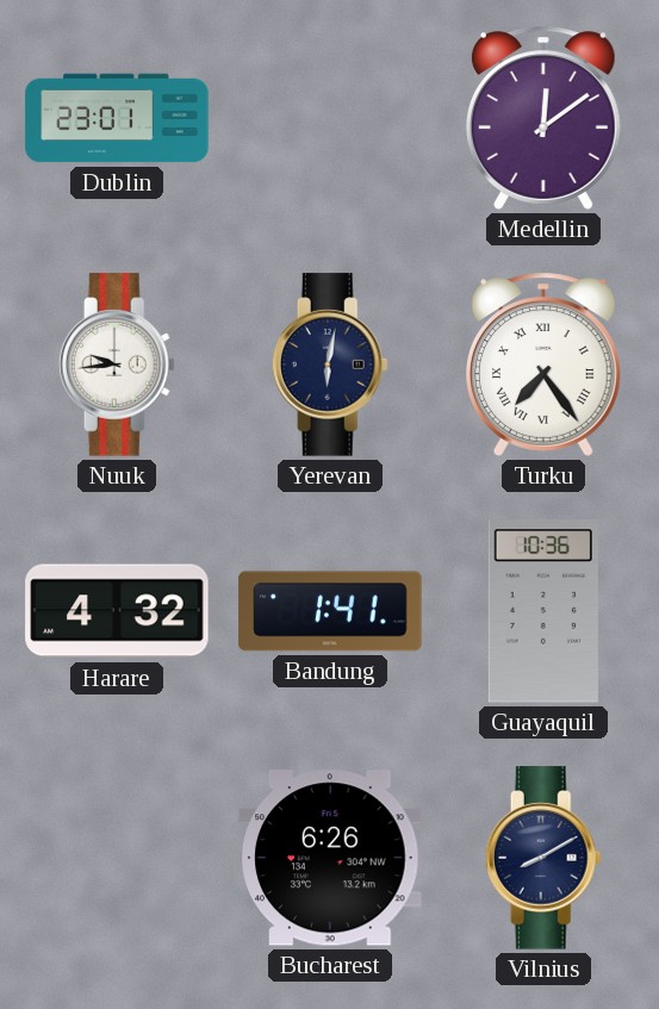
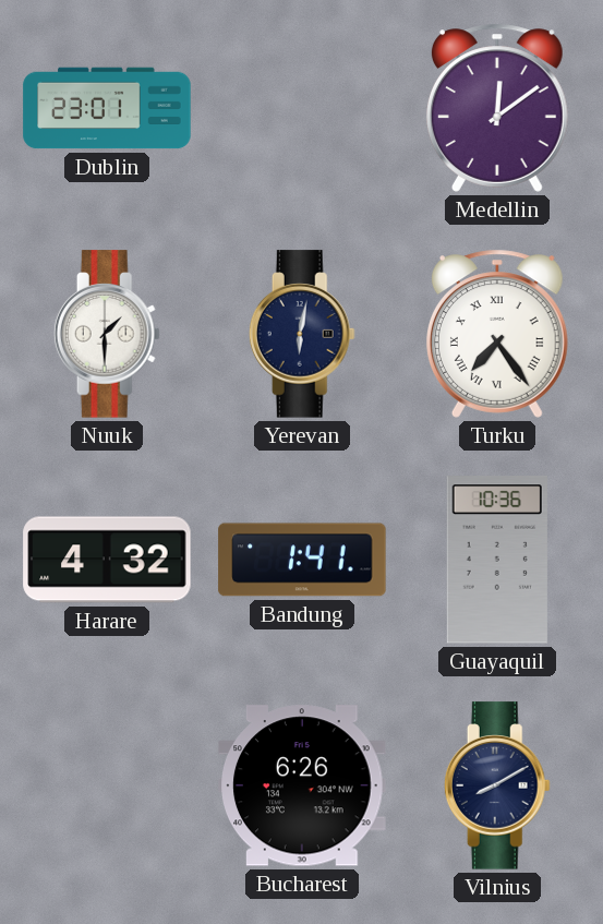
Nuuk: 9:44 -> 1:30
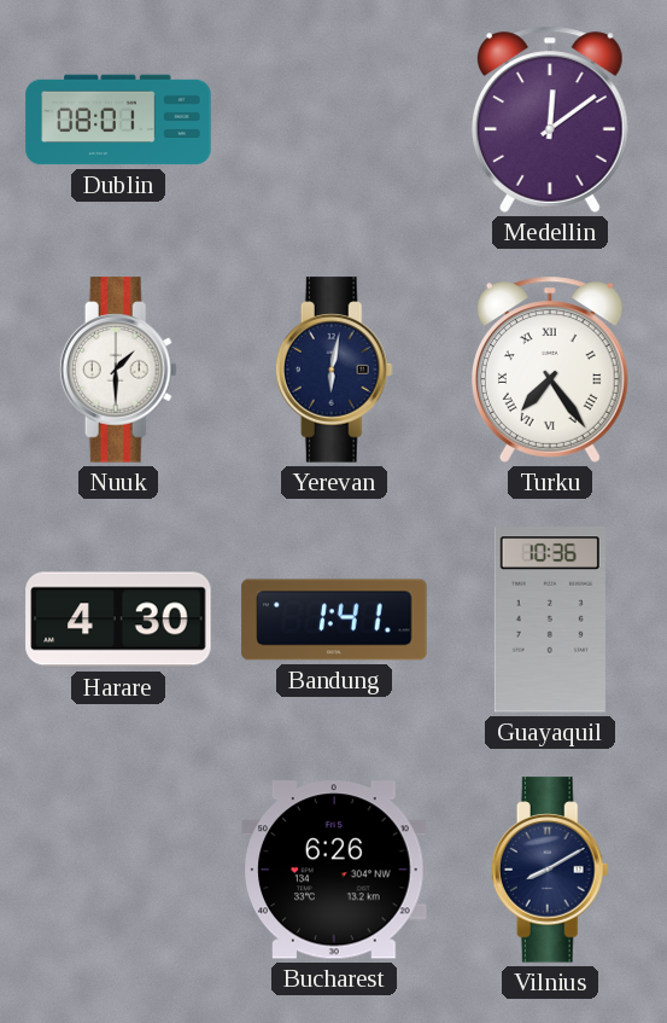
Dublin: 23:01 -> 08:01
Harare: 4:32 -> 4:30
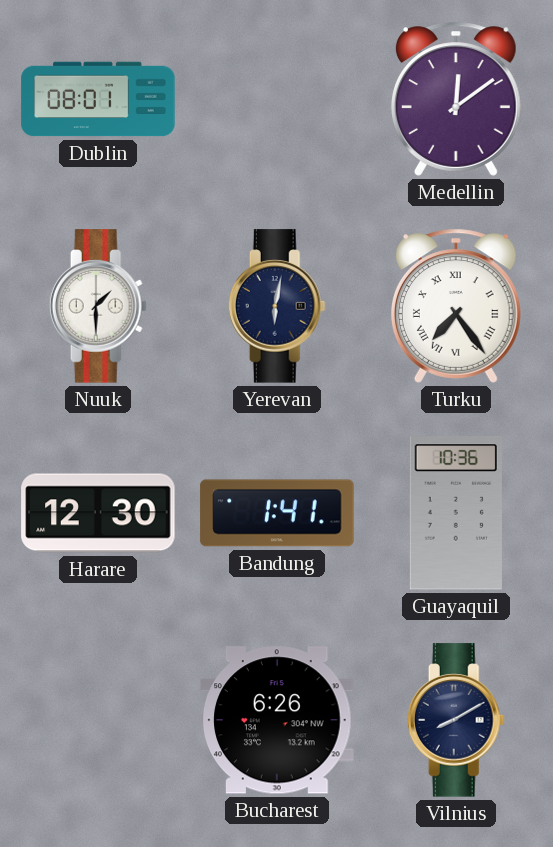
Harare: 4:30 -> 12:30
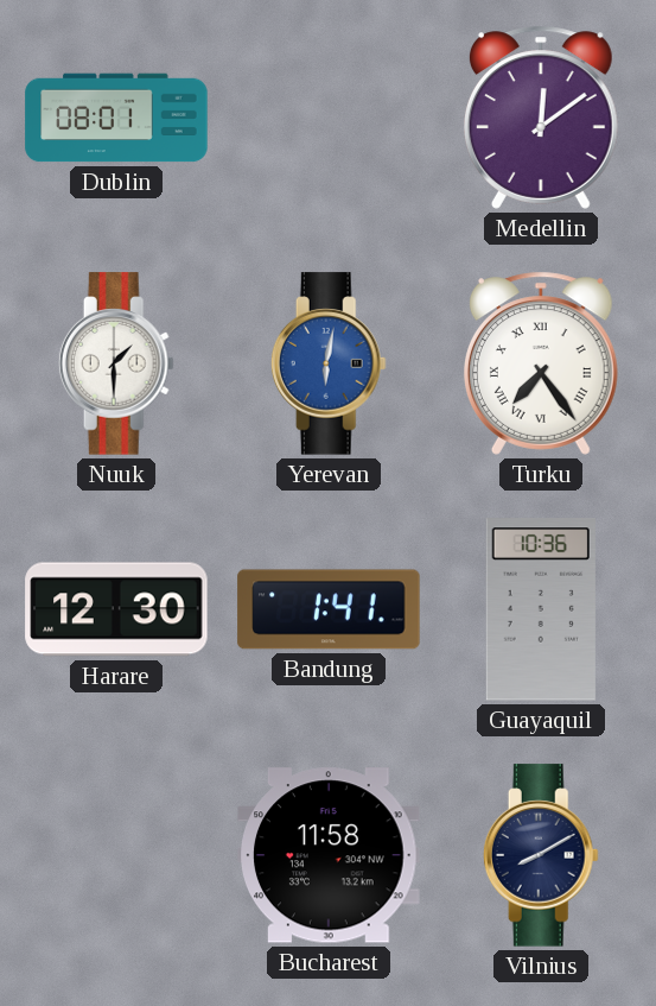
Yerevan dial: navy -> blue
Bucharest: 6:26 -> 11:58
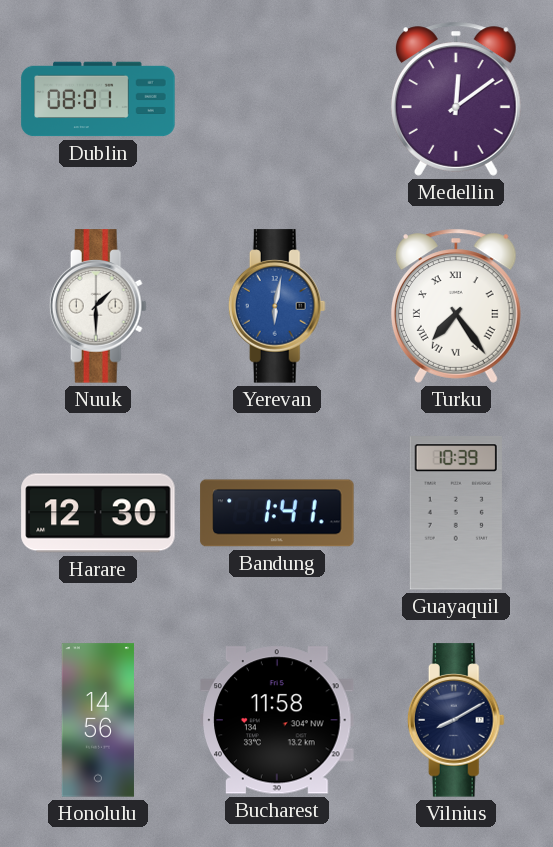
Guayaquil: 10:36 -> 10:39
Honolulu: none -> 14:56
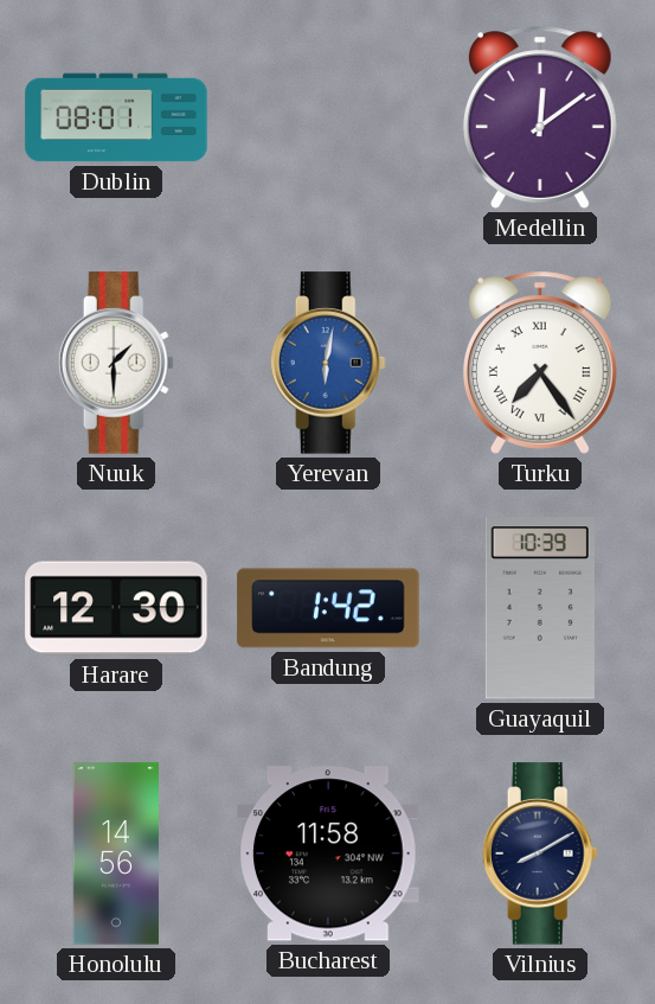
Bandung: 1:41 -> 1:42
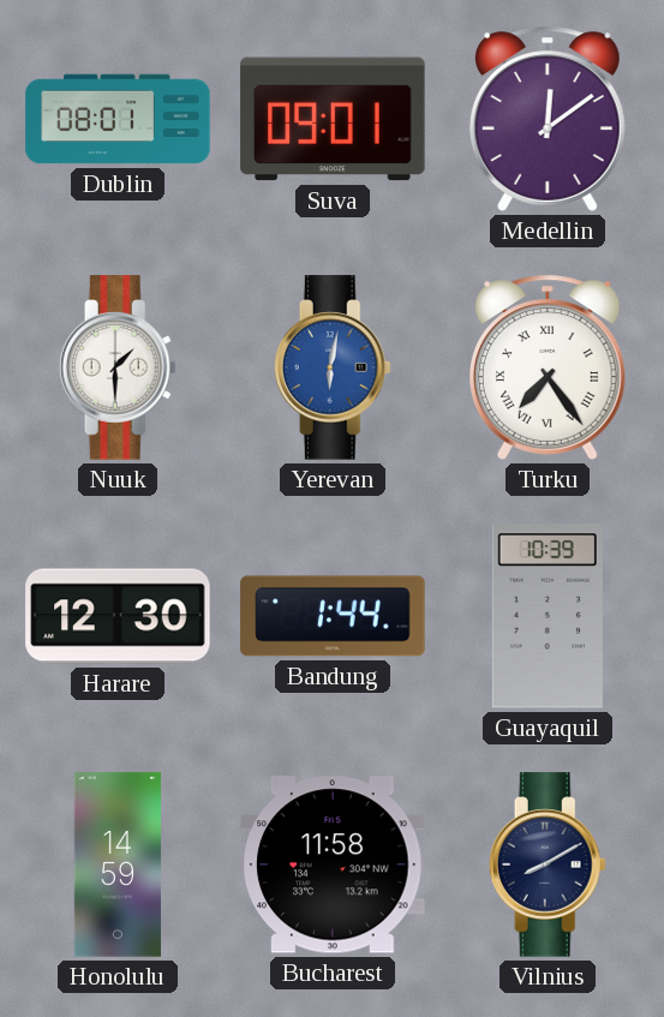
Suva: none -> 09:01
Bandung: 1:42 -> 1:44
Honolulu: 14:56 -> 14:59
